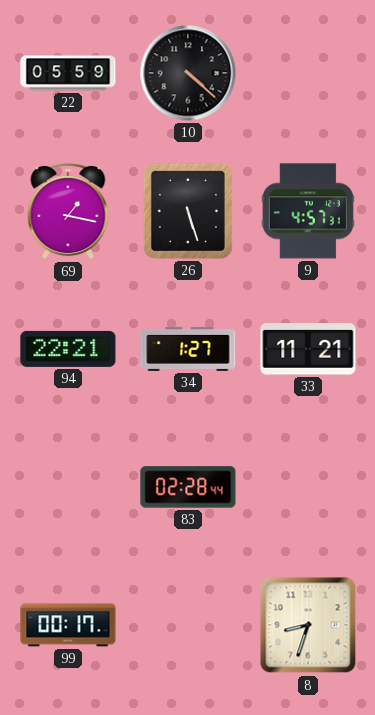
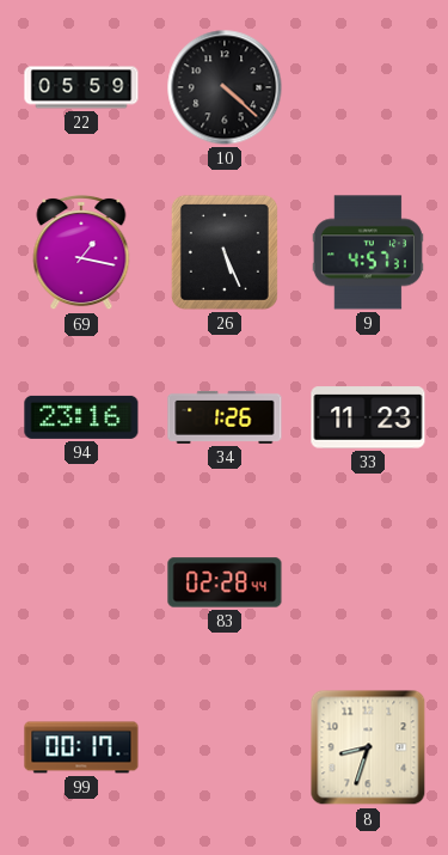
26: 5:27 -> 5:26
94: 22:21 -> 23:16
34: 1:27 -> 1:26
33: 11:21 -> 11:23
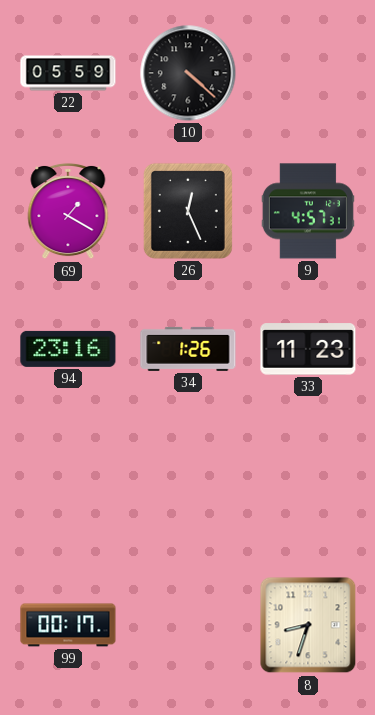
69: 1:17 -> 1:20
26: 5:26 -> 12:26
83: 02:28 -> none
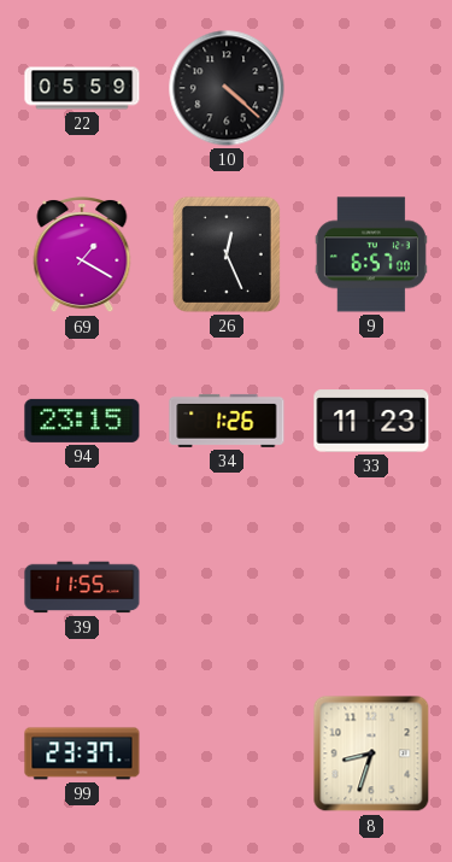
9: 4:57 -> 6:57
94: 23:16 -> 23:15
39: none -> 11:55
99: 00:17 -> 23:37
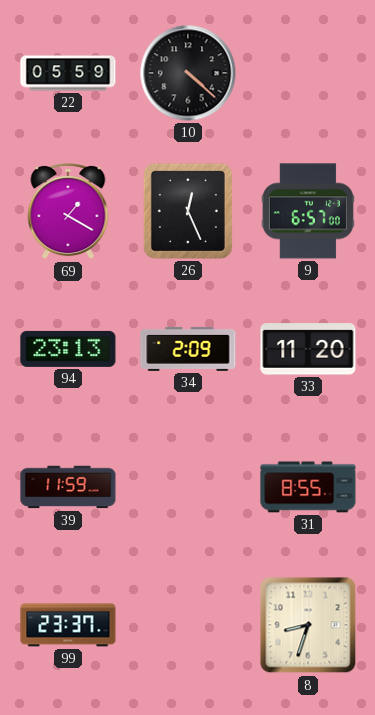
94: 23:15 -> 23:13
34: 1:26 -> 2:09
33: 11:23 -> 11:20
39: 11:55 -> 11:59
31: none -> 8:55
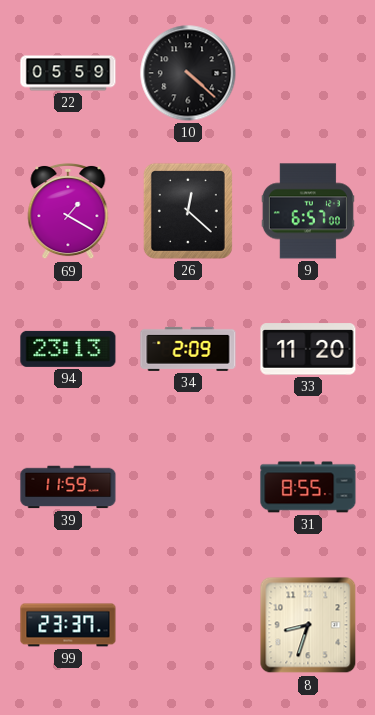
26: 12:26 -> 12:22
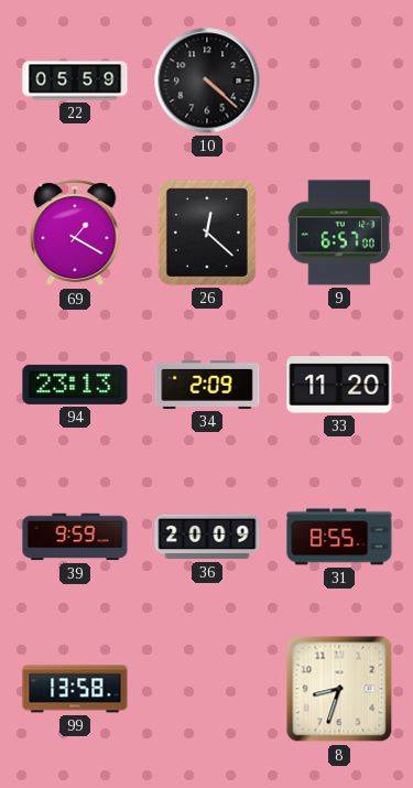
39: 11:59 -> 9:59
36: none -> 20:09
99: 23:37 -> 13:58
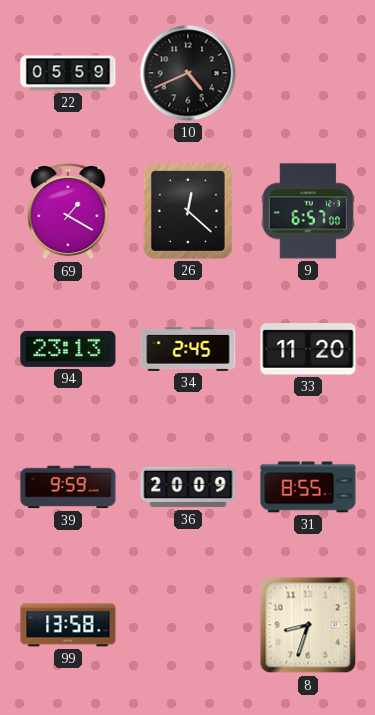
10: 4:22 -> 4:41
34: 2:09 -> 2:45
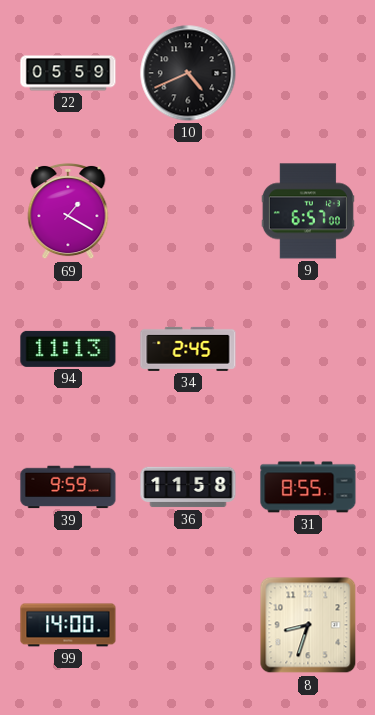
26: 12:22 -> none
94: 23:13 -> 11:13
33: 11:20 -> none
36: 20:09 -> 11:58
99: 13:58 -> 14:00
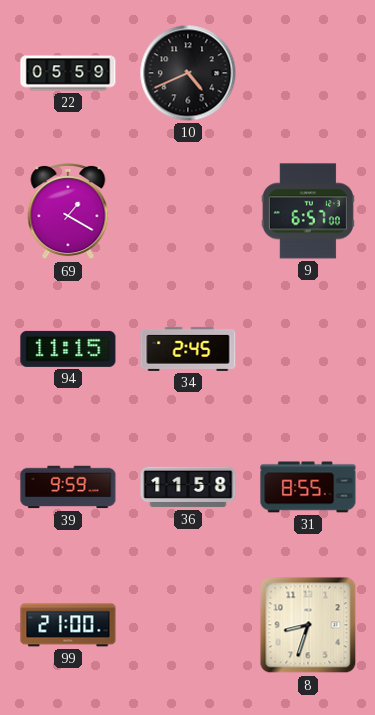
94: 11:13 -> 11:15
99: 14:00 -> 21:00
